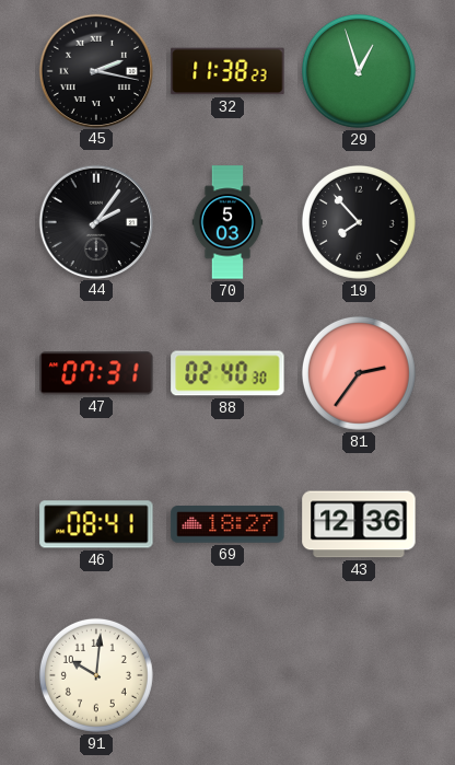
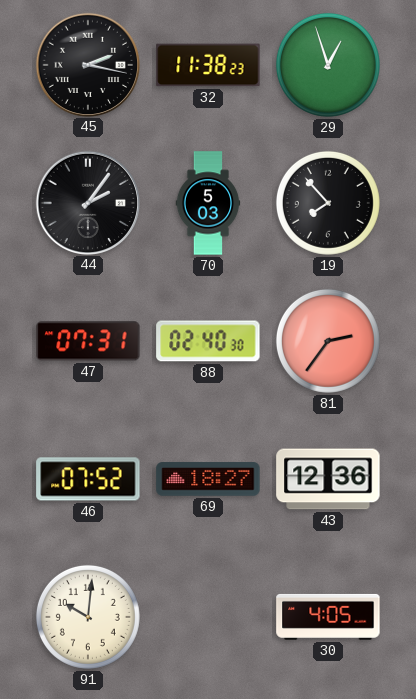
46: 08:41 -> 07:52
30: none -> 4:05
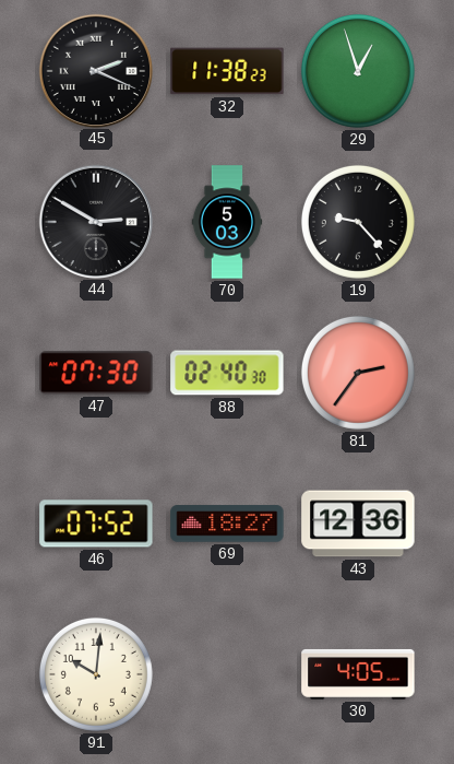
45: 2:17 -> 2:19
44: 2:06 -> 2:50
19: 7:53 -> 9:23
47: 07:31 -> 07:30
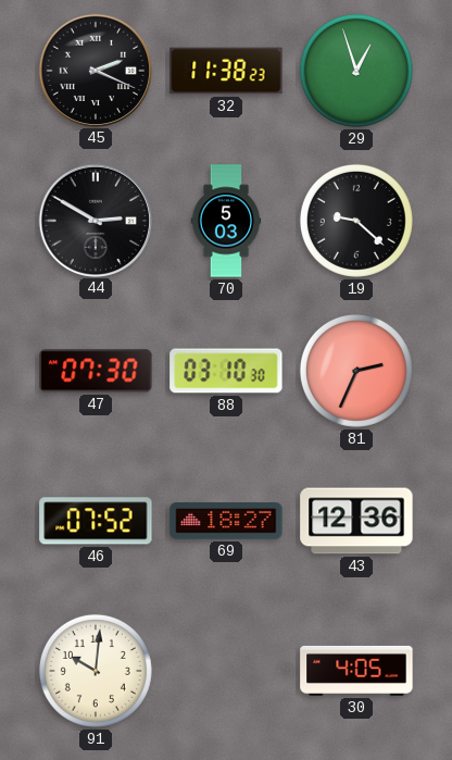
19: 9:23 -> 9:22
88: 02:40 -> 03:10
81: 2:36 -> 2:34
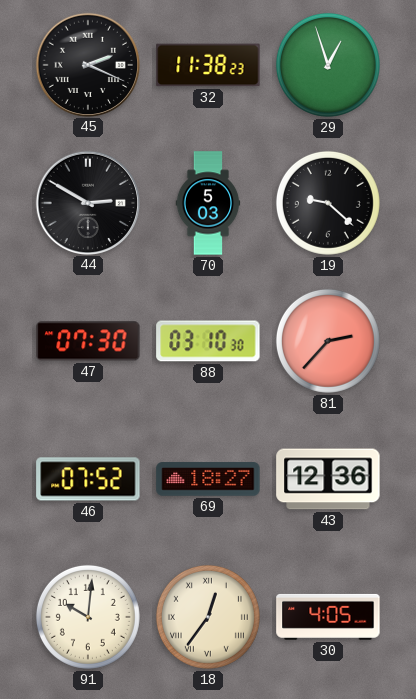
81: 2:34 -> 2:37
18: none -> 12:36
